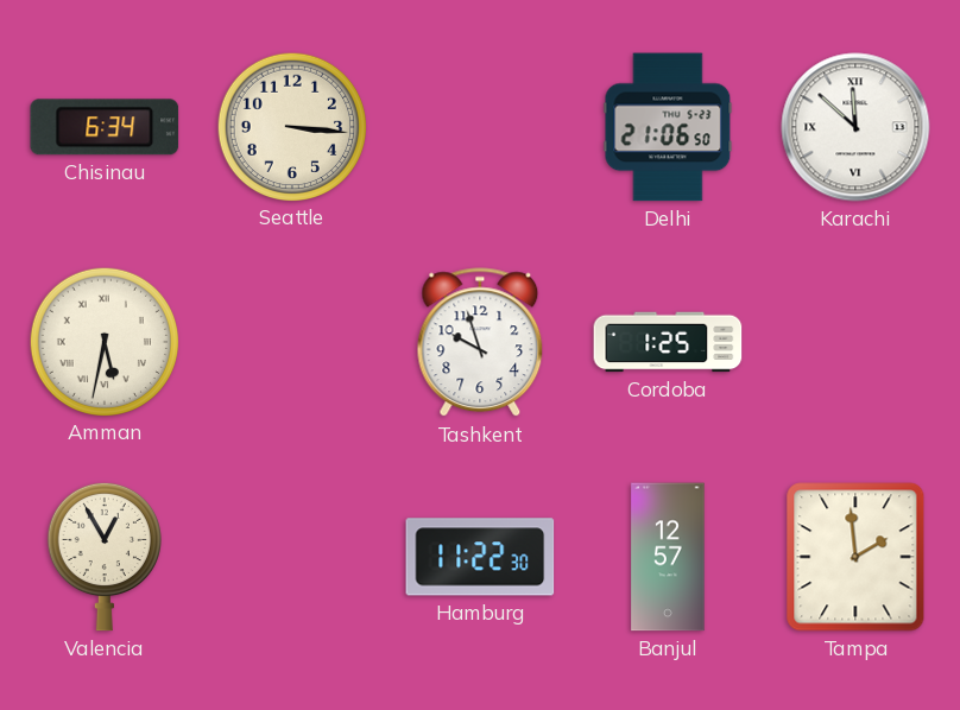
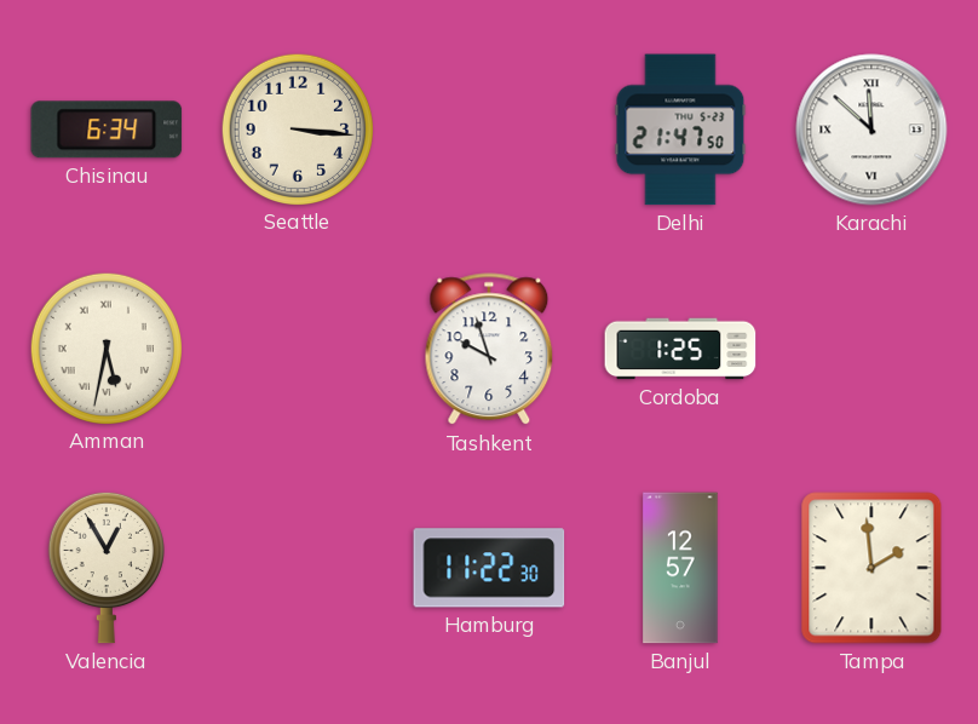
Delhi: 21:06 -> 21:47
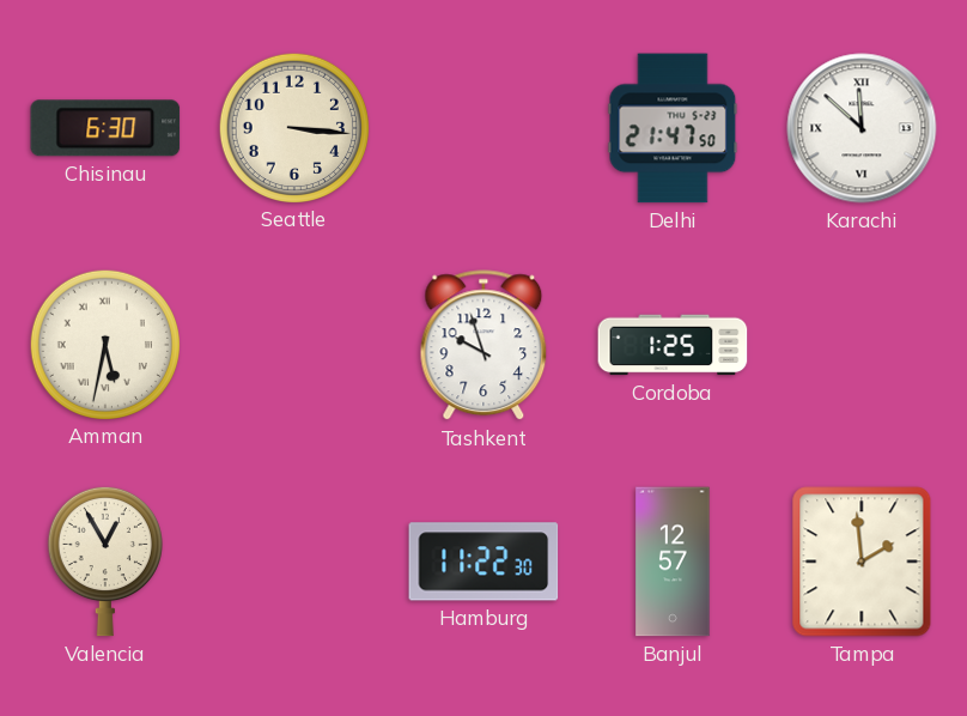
Chisinau: 6:34 -> 6:30
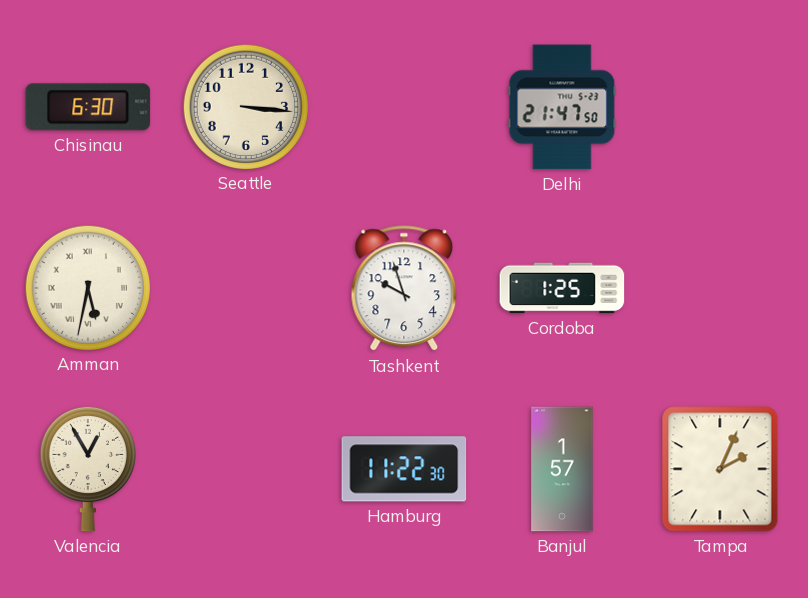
Karachi: 11:52 -> none
Banjul: 12:57 -> 1:57
Tampa: 1:59 -> 2:04
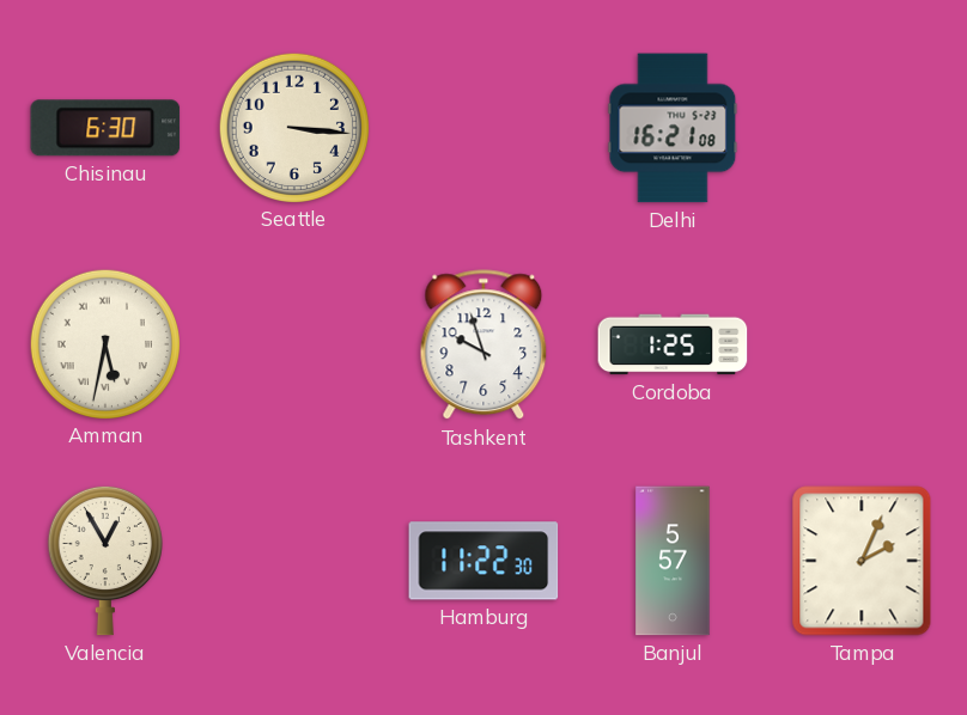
Delhi: 21:47 -> 16:21
Banjul: 1:57 -> 5:57
